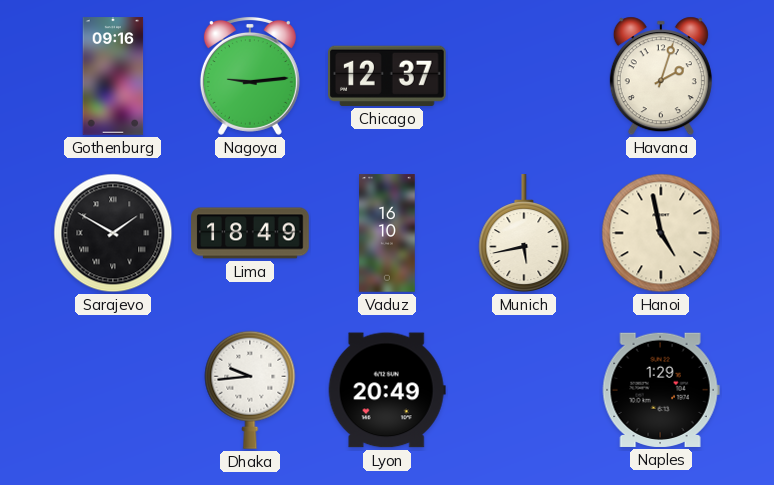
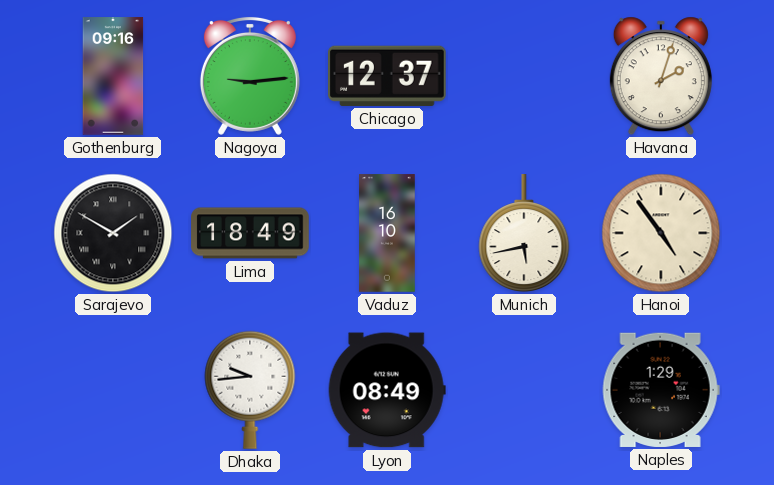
Hanoi: 4:58 -> 4:54
Lyon: 20:49 -> 08:49
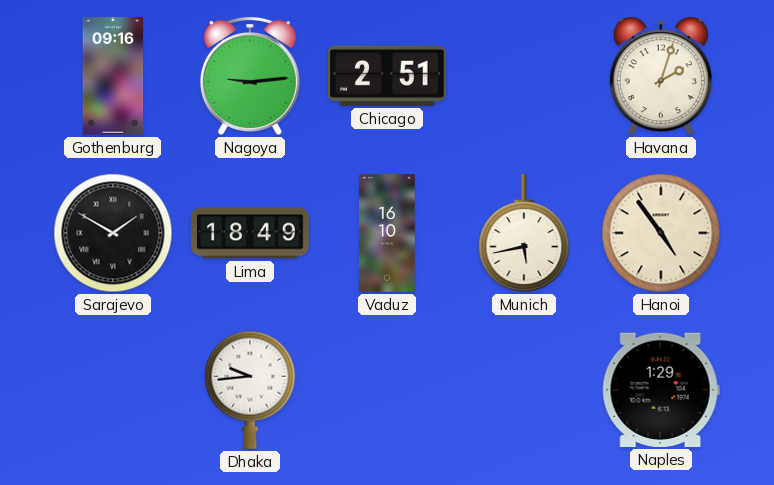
Chicago: 12:37 -> 2:51
Lyon: 08:49 -> none
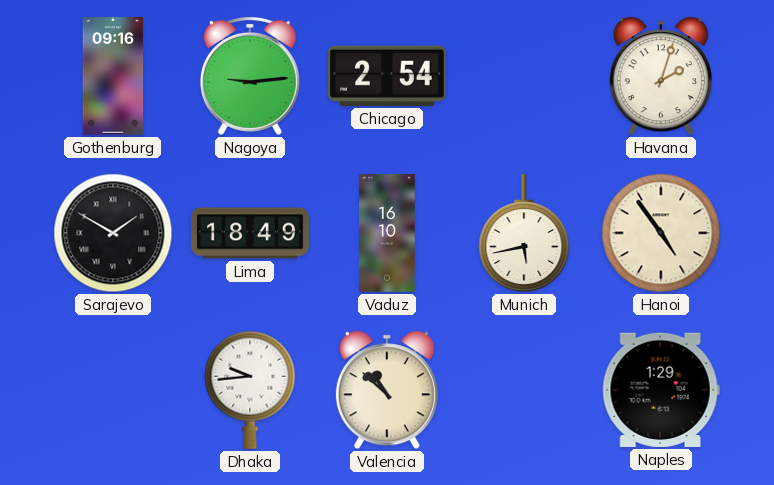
Chicago: 2:51 -> 2:54
Valencia: none -> 10:52
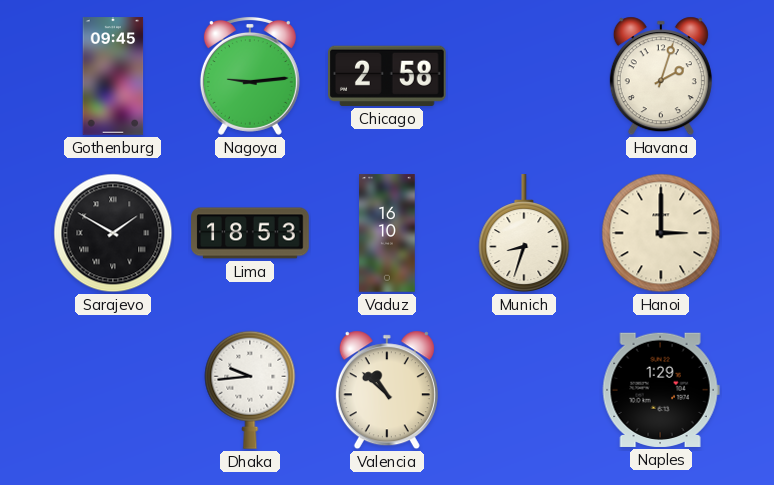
Gothenburg: 09:16 -> 09:45
Chicago: 2:54 -> 2:58
Lima: 18:49 -> 18:53
Munich: 5:43 -> 8:33
Hanoi: 4:54 -> 3:00
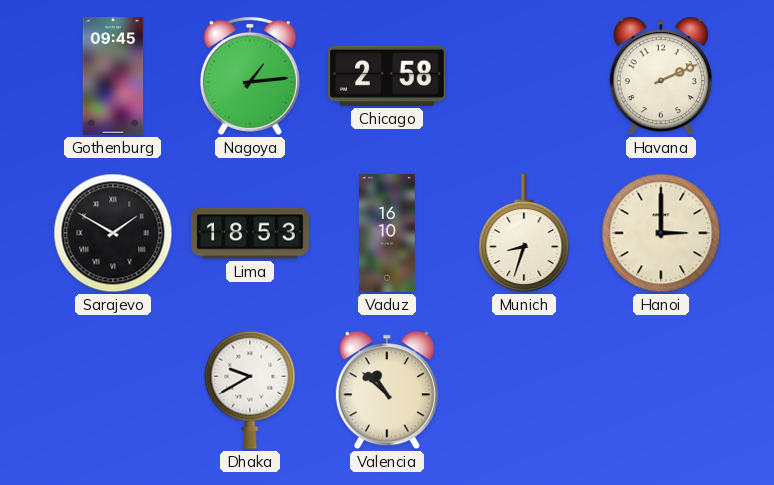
Nagoya: 9:14 -> 1:14
Havana: 2:03 -> 2:11
Dhaka: 9:44 -> 9:40
Naples: 1:29 -> none
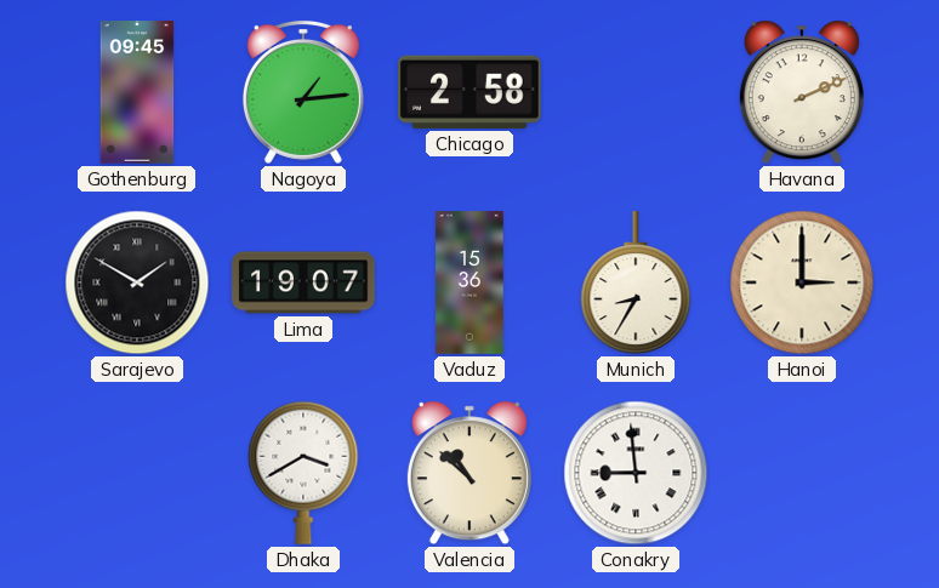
Lima: 18:53 -> 19:07
Vaduz: 16:10 -> 15:36
Munich: 8:33 -> 8:35
Dhaka: 9:40 -> 3:40
Conakry: none -> 8:59
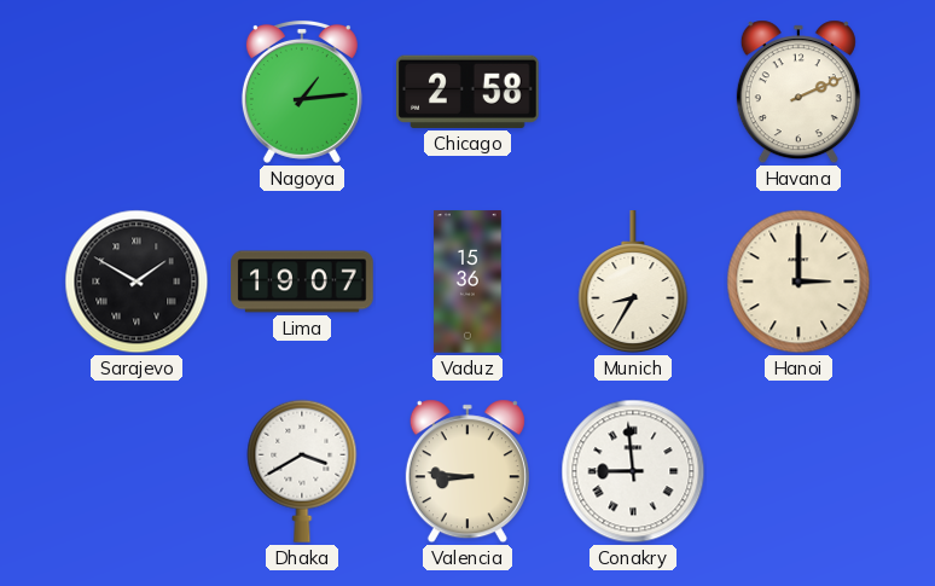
Gothenburg: 09:45 -> none
Valencia: 10:52 -> 8:46
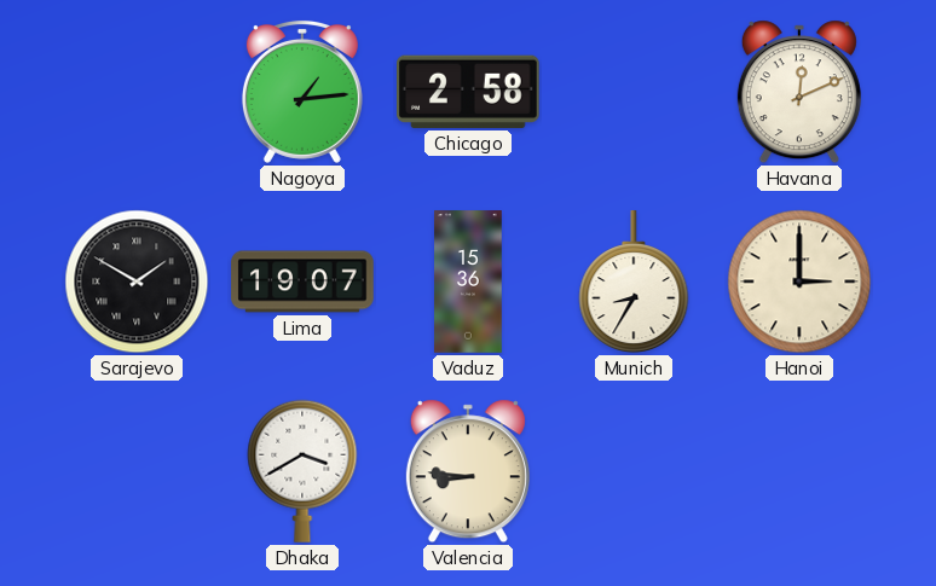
Havana: 2:11 -> 12:11
Conakry: 8:59 -> none
